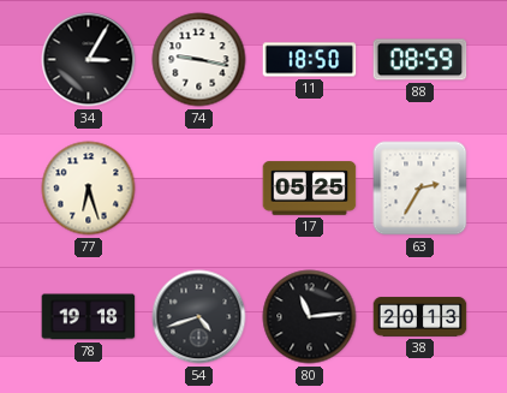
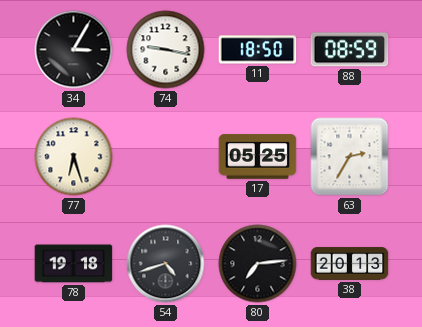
80: 11:14 -> 7:14
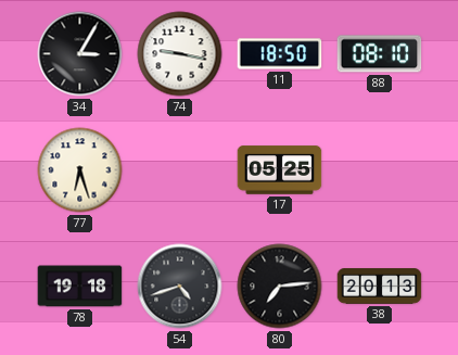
88: 08:59 -> 08:10
63: 2:35 -> none
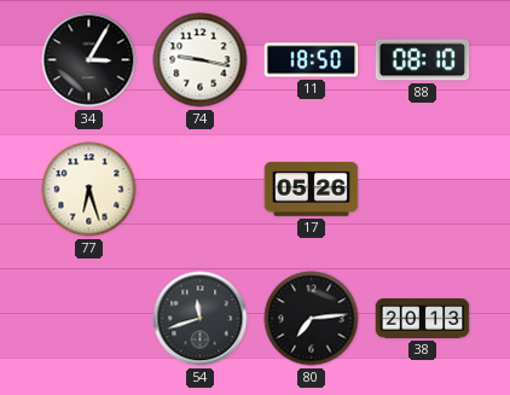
17: 05:25 -> 05:26
78: 19:18 -> none
54: 4:42 -> 11:42
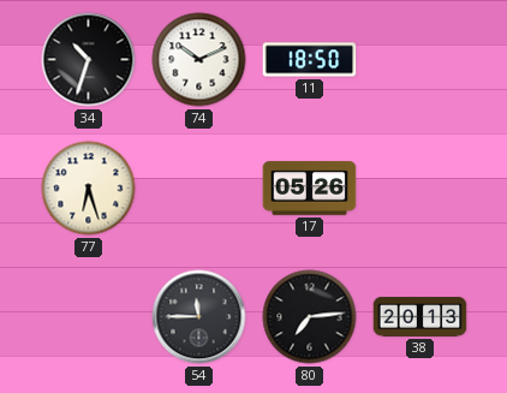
34: 3:05 -> 10:33
74: 9:17 -> 10:11
88: 08:10 -> none
54: 11:42 -> 11:45
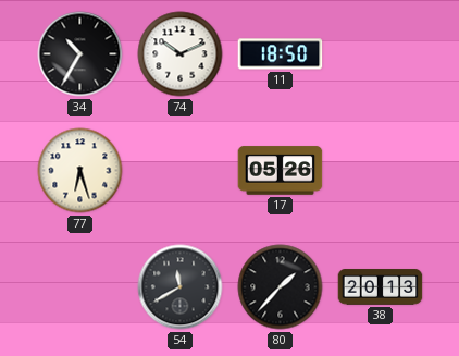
34: 10:33 -> 10:35
54: 11:45 -> 11:40
80: 7:14 -> 1:37
